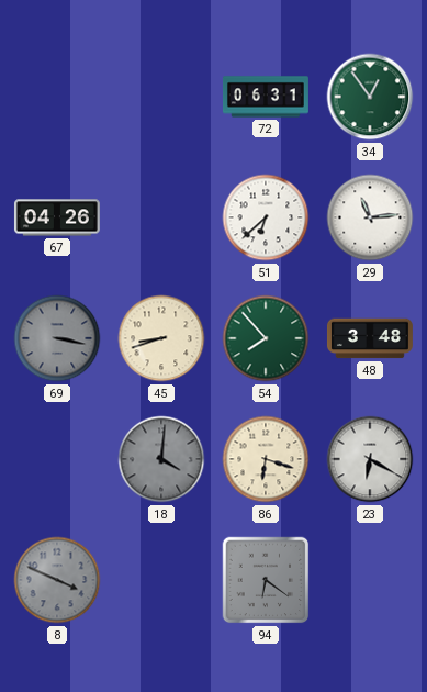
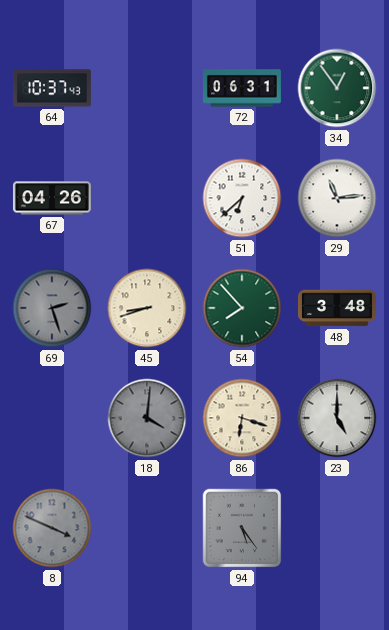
64: none -> 10:37
69: 3:17 -> 2:27
23: 6:20 -> 5:00
94: 6:21 -> 5:24
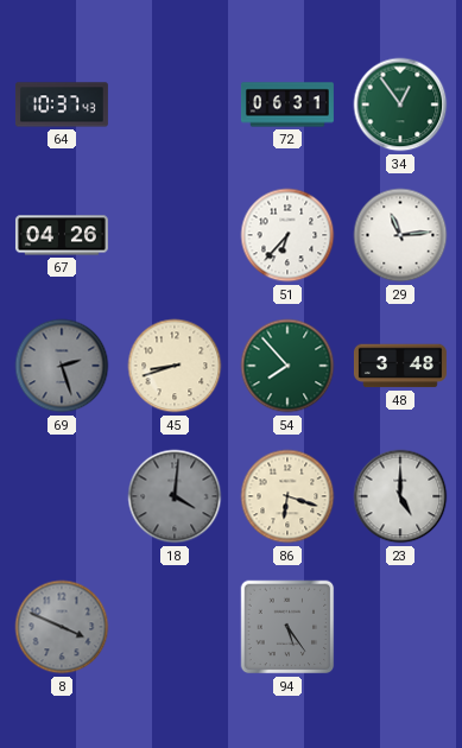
51: 6:38 -> 6:37
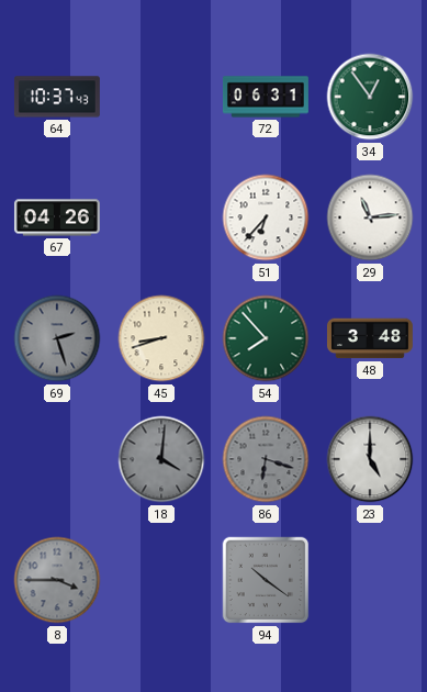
86 dial: cream -> grey
8: 3:49 -> 3:45
94: 5:24 -> 10:21
